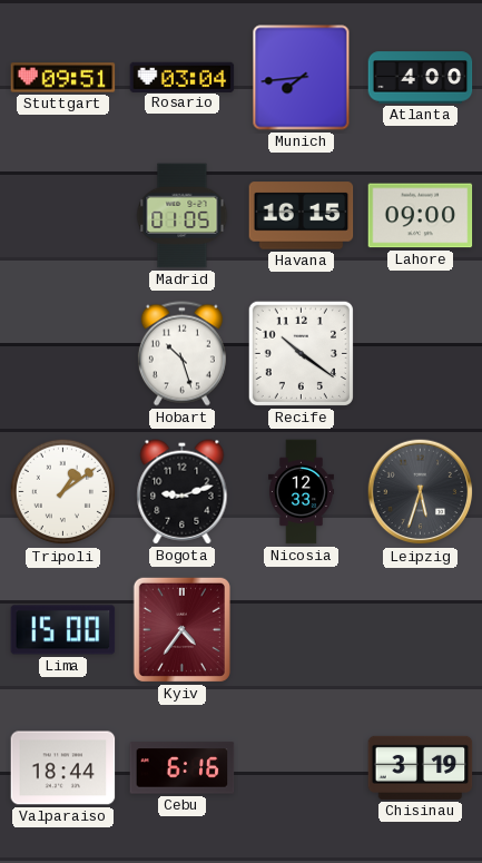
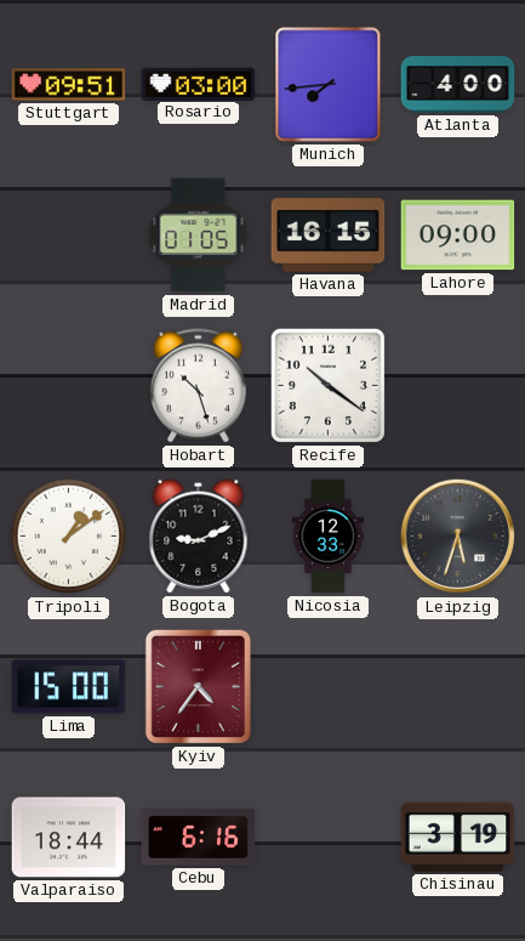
Rosario: 03:04 -> 03:00
Bogota: 9:12 -> 9:11
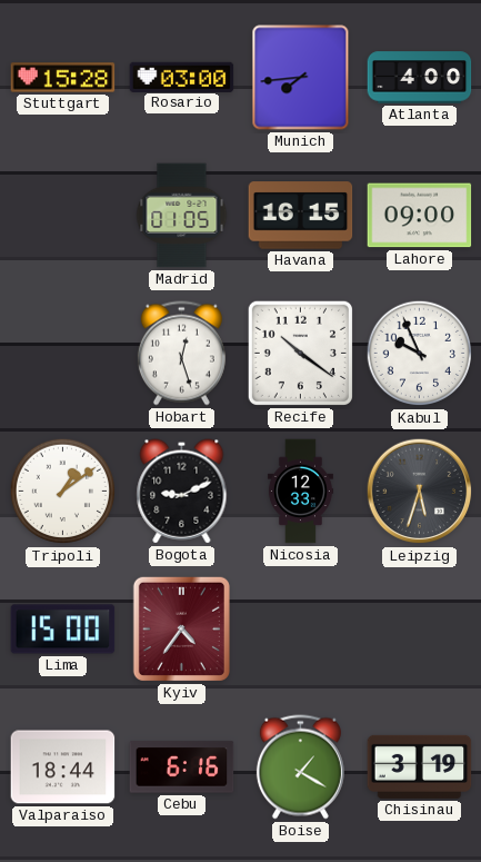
Stuttgart: 09:51 -> 15:28
Hobart: 10:27 -> 12:27
Kabul: none -> 9:56
Boise: none -> 1:20
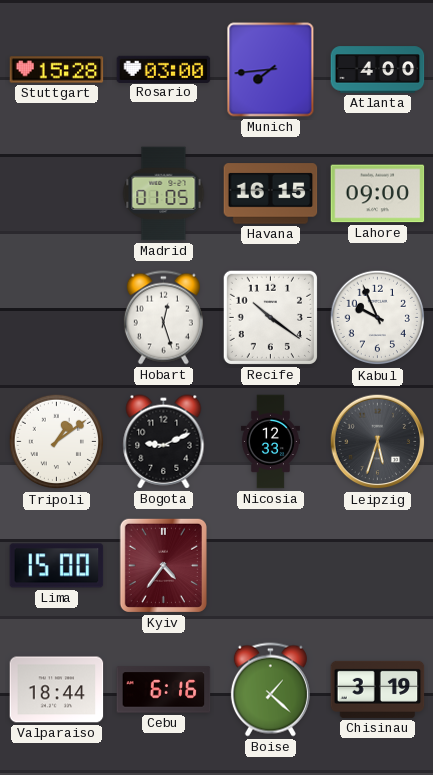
Boise: 1:20 -> 1:22
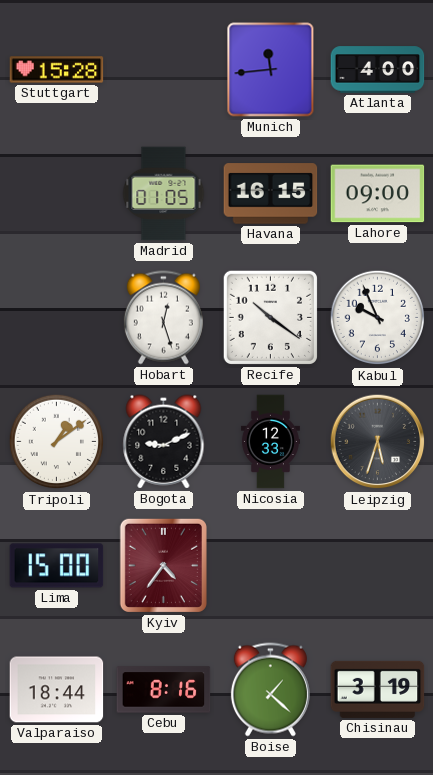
Rosario: 03:00 -> none
Munich: 7:44 -> 11:44
Cebu: 6:16 -> 8:16
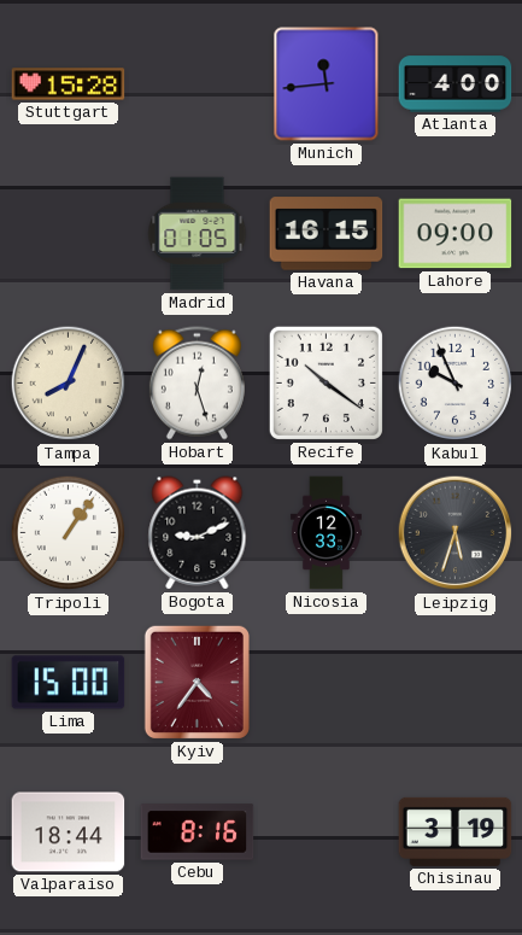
Tampa: none -> 8:04
Tripoli: 1:09 -> 1:06
Boise: 1:22 -> none
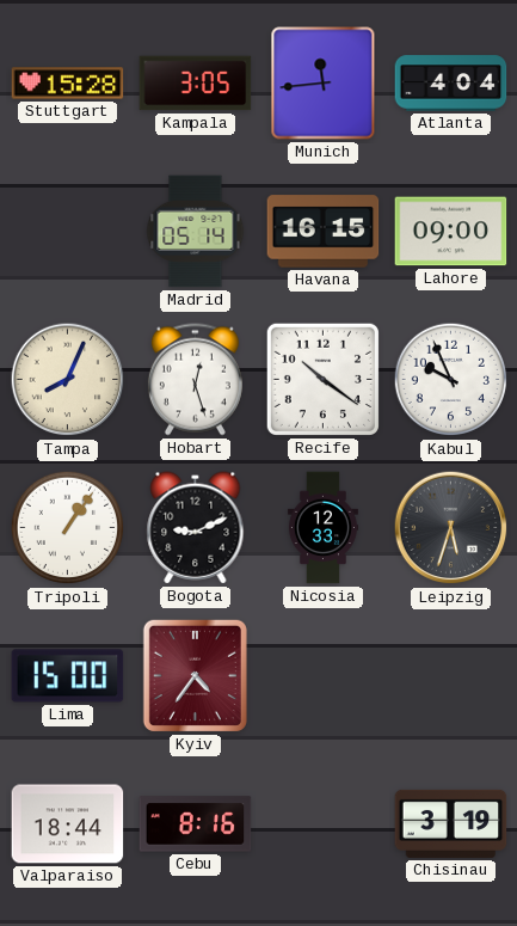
Kampala: none -> 3:05
Atlanta: 4:00 -> 4:04
Madrid: 01:05 -> 05:14
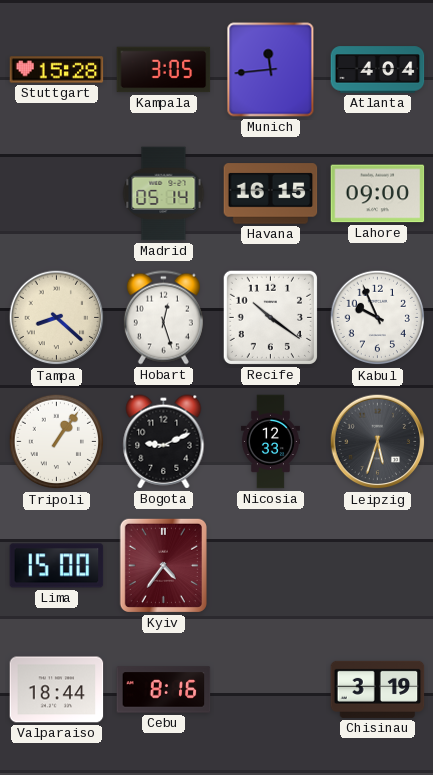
Tampa: 8:04 -> 8:22
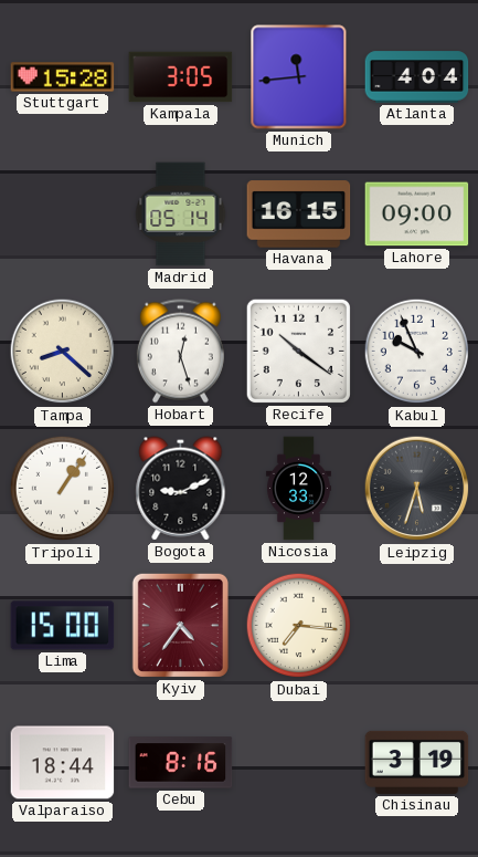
Dubai: none -> 7:16
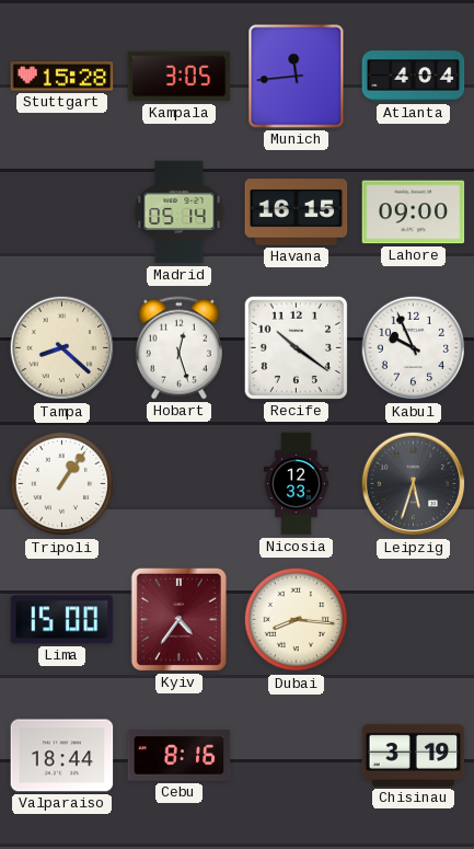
Bogota: 9:11 -> none
Dubai: 7:16 -> 8:16
